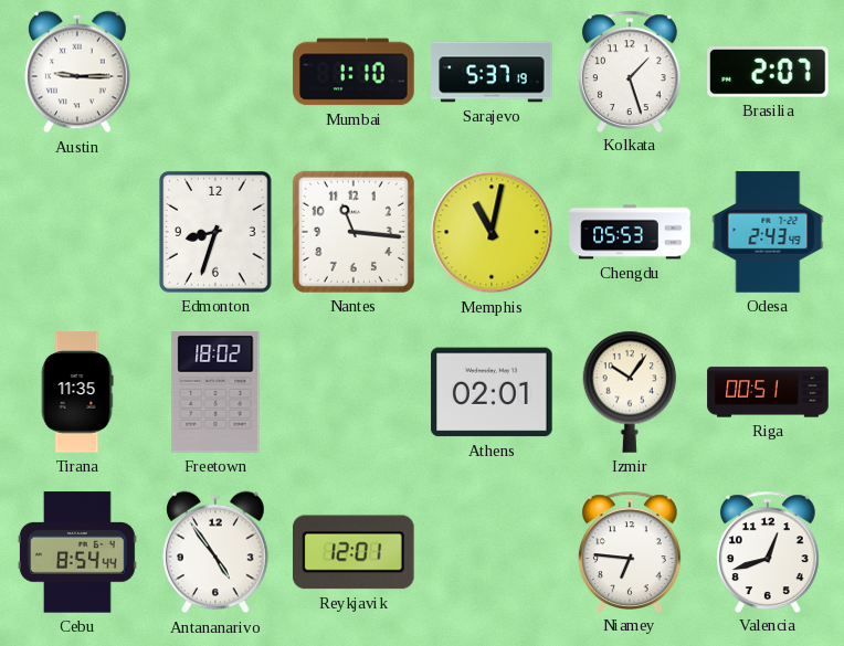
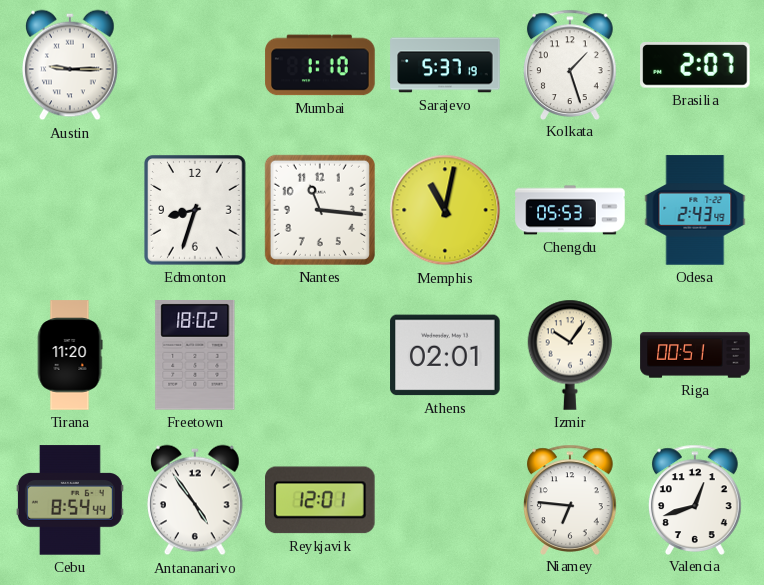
Tirana: 11:35 -> 11:20
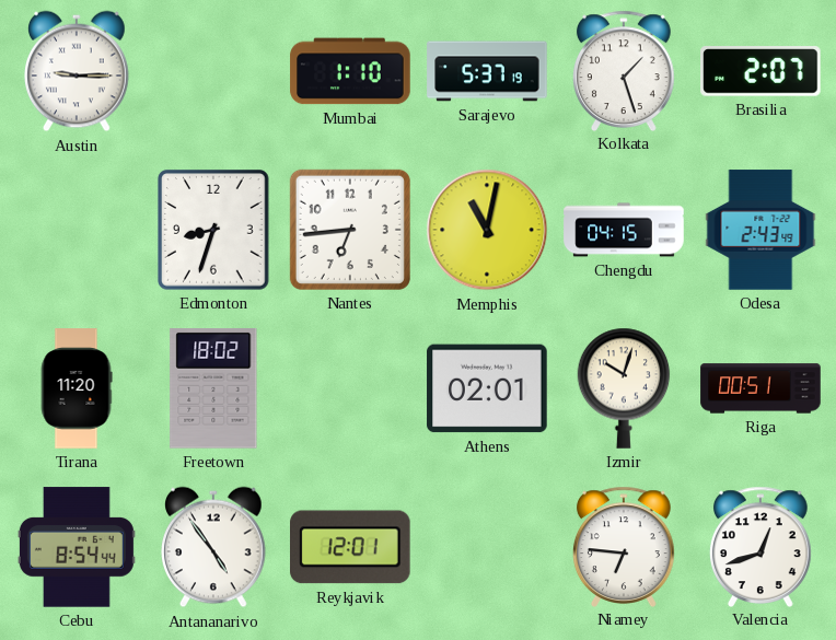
Nantes: 11:16 -> 6:44
Chengdu: 05:53 -> 04:15
Izmir: 10:06 -> 10:03
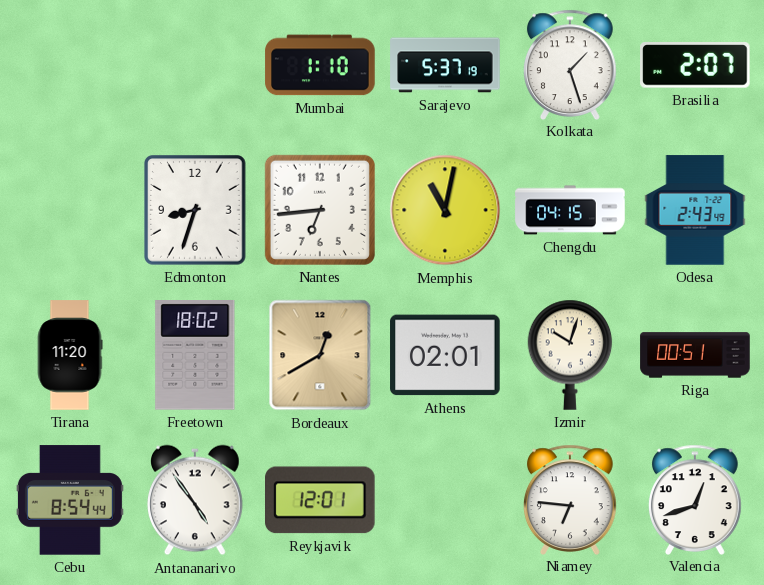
Austin: 9:15 -> none
Bordeaux: none -> 12:40
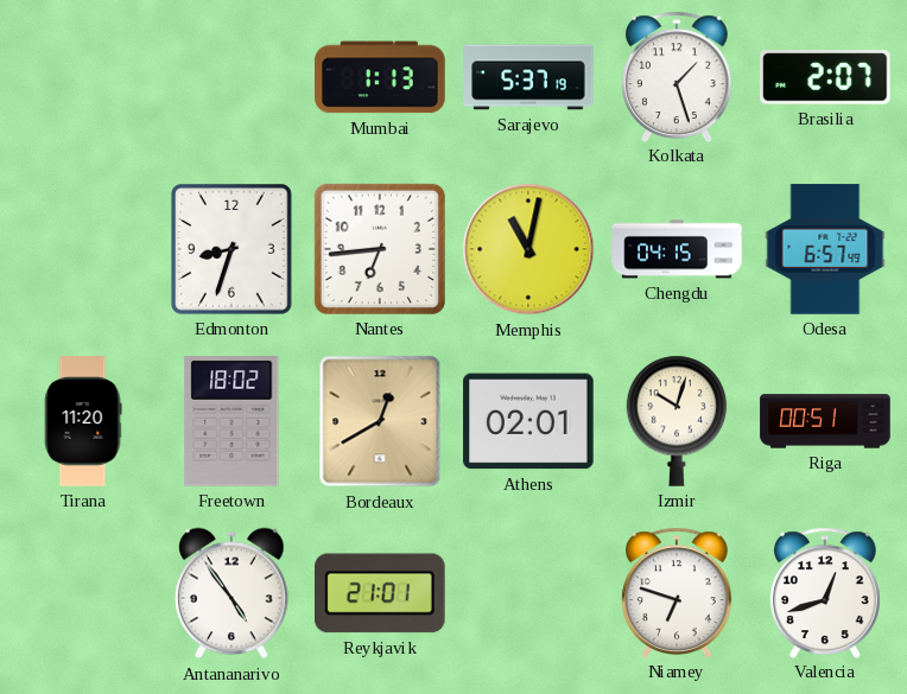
Mumbai: 1:10 -> 1:13
Odesa: 2:43 -> 6:57
Cebu: 8:54 -> none
Reykjavik: 12:01 -> 21:01
Niamey: 6:46 -> 6:48
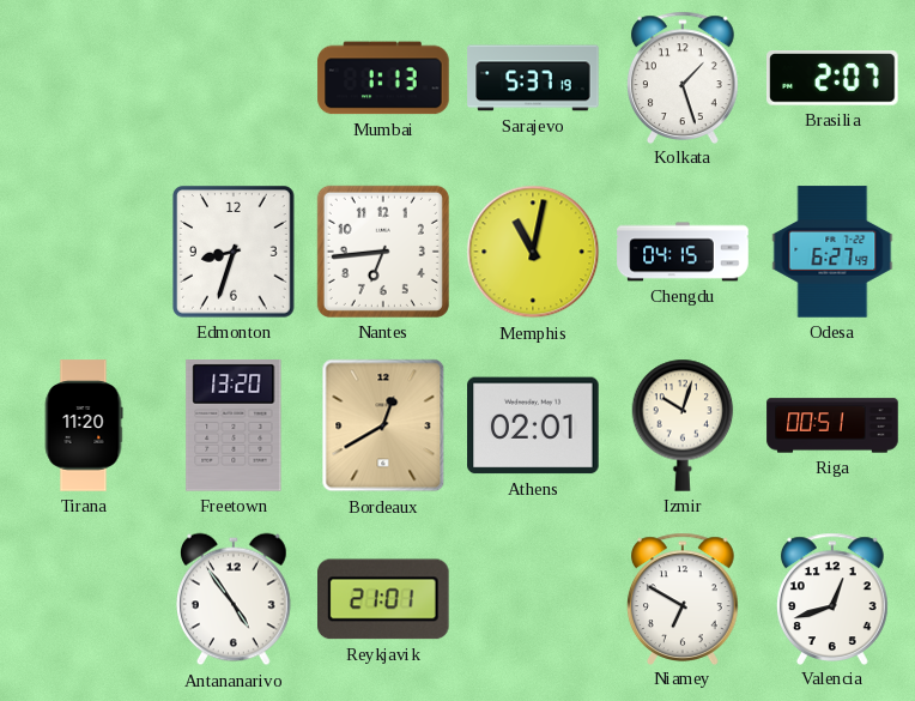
Odesa: 6:57 -> 6:27
Freetown: 18:02 -> 13:20
Niamey: 6:48 -> 6:50
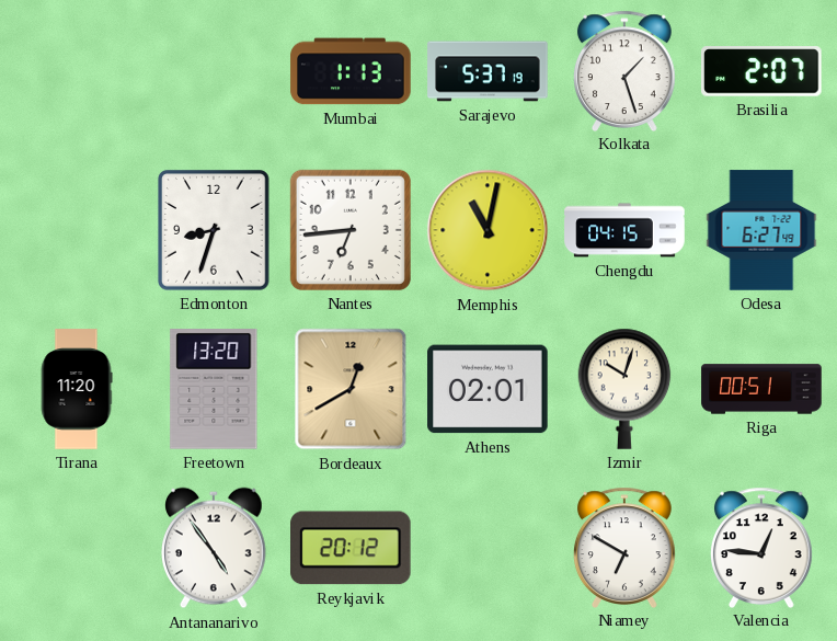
Reykjavik: 21:01 -> 20:12
Valencia: 12:42 -> 12:46
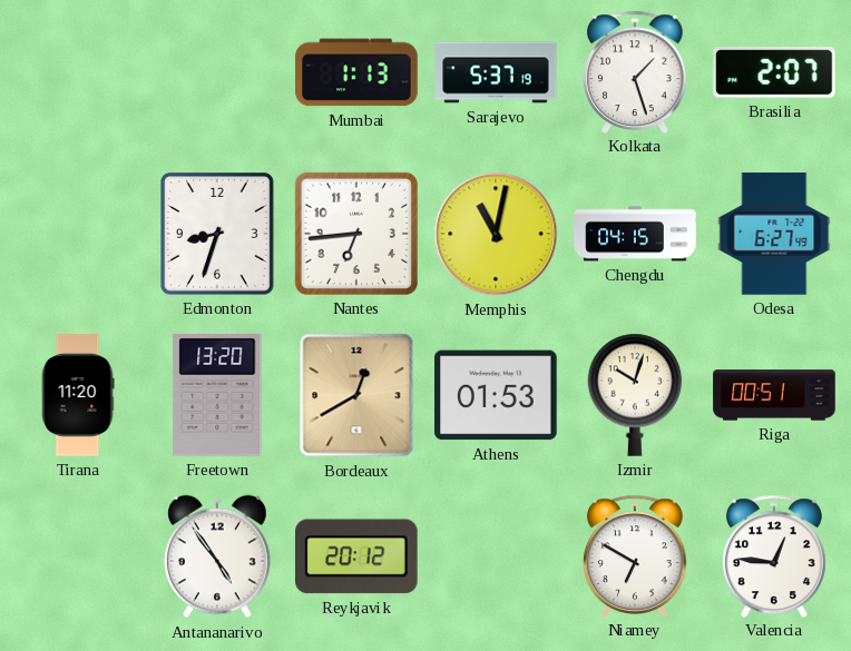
Athens: 02:01 -> 01:53
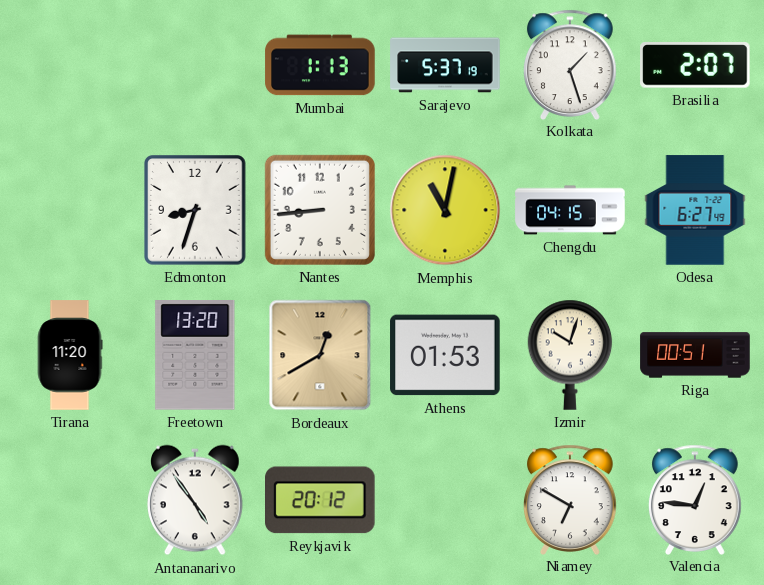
Nantes: 6:44 -> 8:44
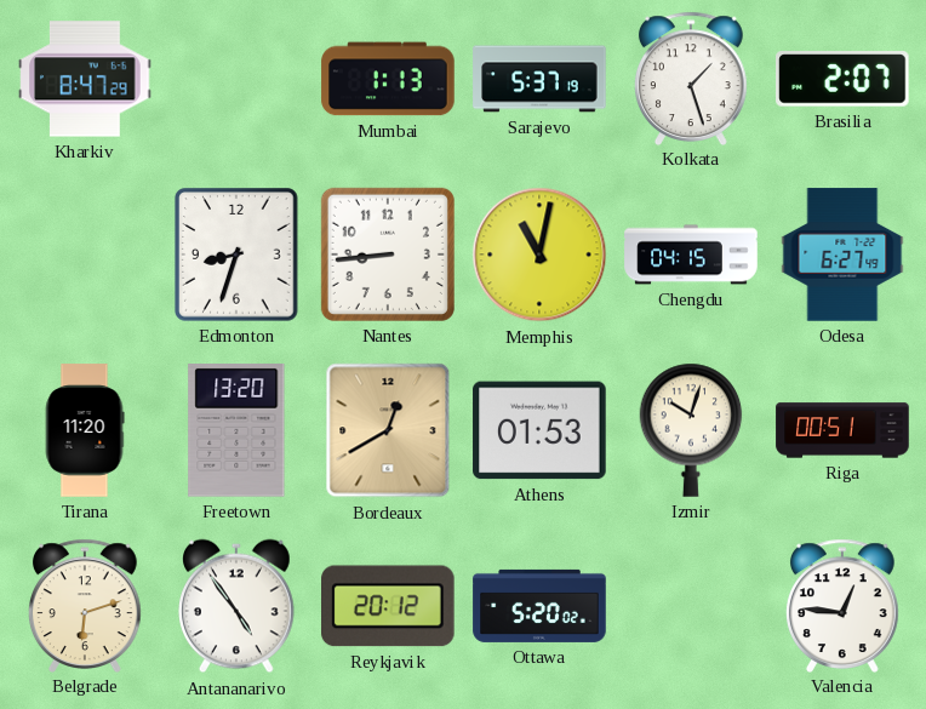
Kharkiv: none -> 8:47
Belgrade: none -> 6:12
Ottawa: none -> 5:20
Niamey: 6:50 -> none
